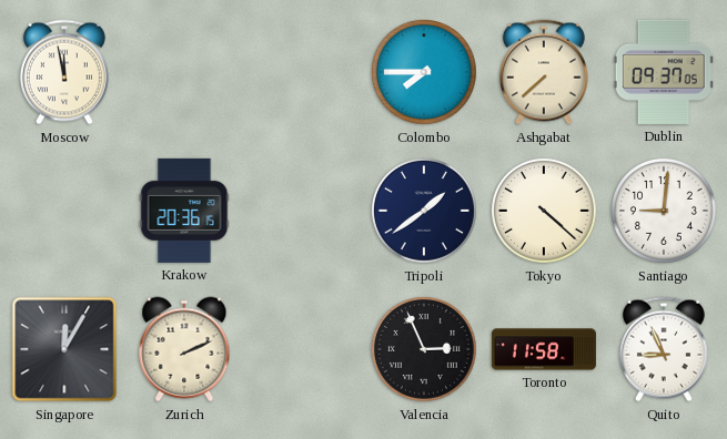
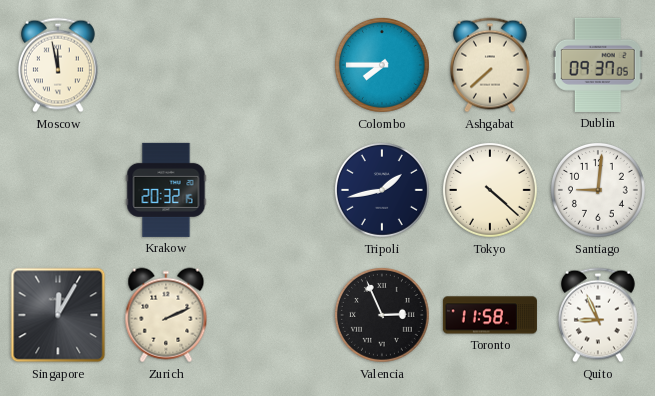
Krakow: 20:36 -> 20:32
Tripoli: 1:39 -> 1:43
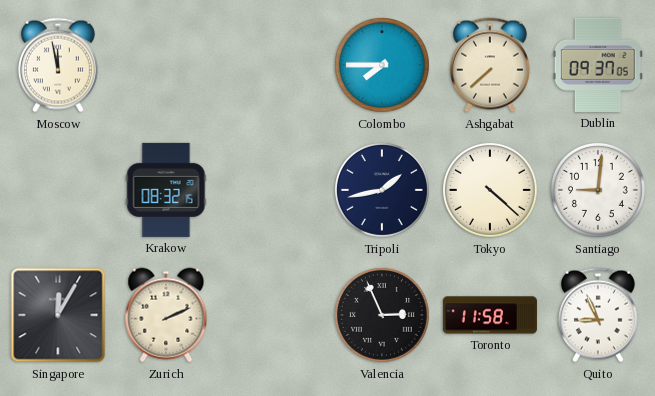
Krakow: 20:32 -> 08:32
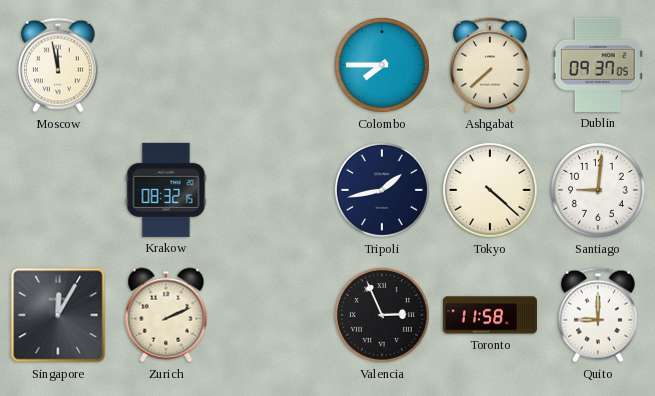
Quito: 8:56 -> 9:00
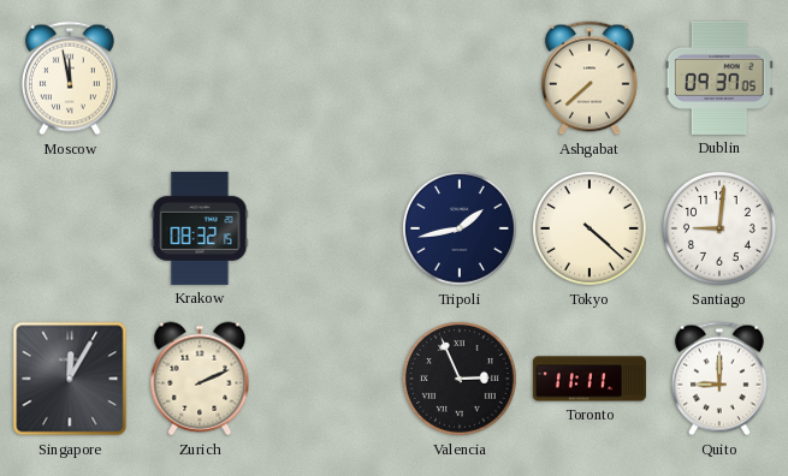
Colombo: 7:45 -> none
Toronto: 11:58 -> 11:11
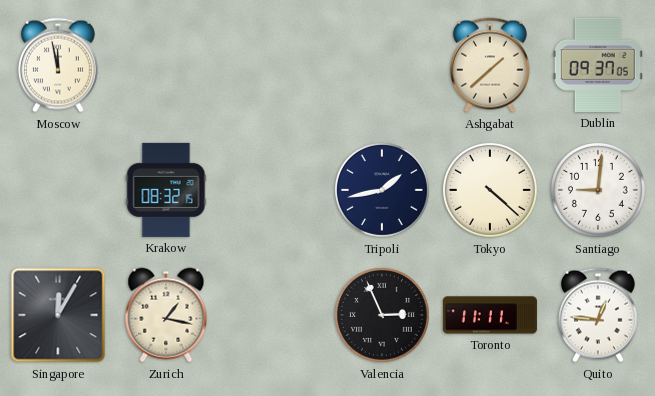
Ashgabat: 7:38 -> 1:38
Zurich: 2:11 -> 1:17
Quito: 9:00 -> 12:46
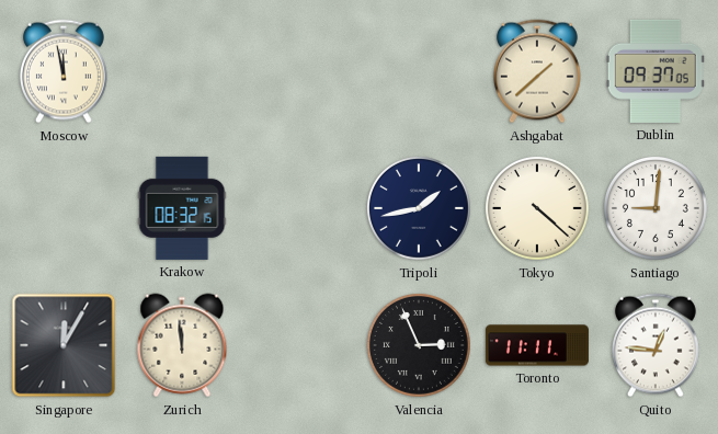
Zurich: 1:17 -> 11:59
